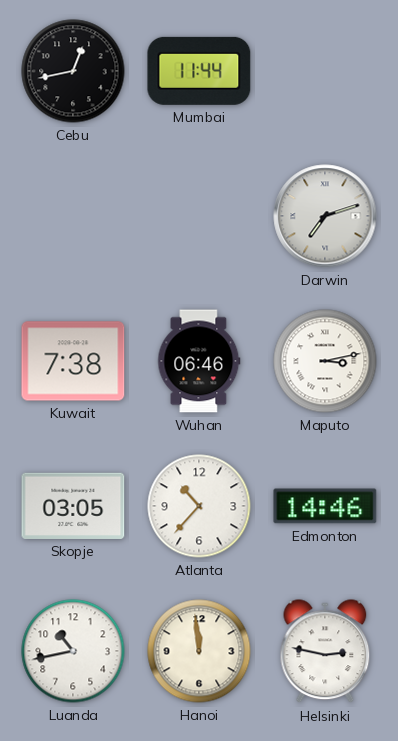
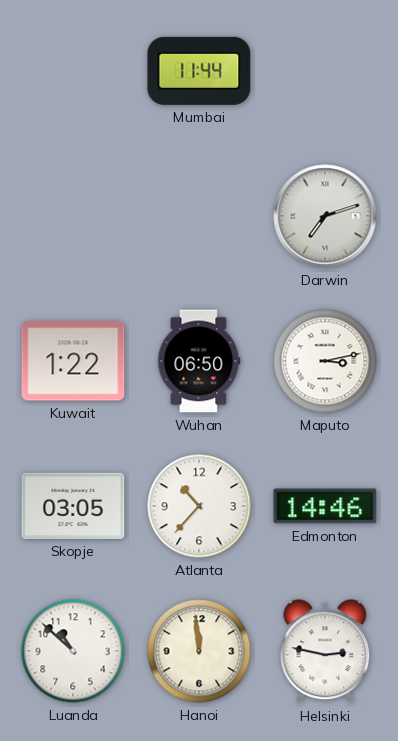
Cebu: 12:43 -> none
Kuwait: 7:38 -> 1:22
Wuhan: 06:46 -> 06:50
Luanda: 10:43 -> 10:52
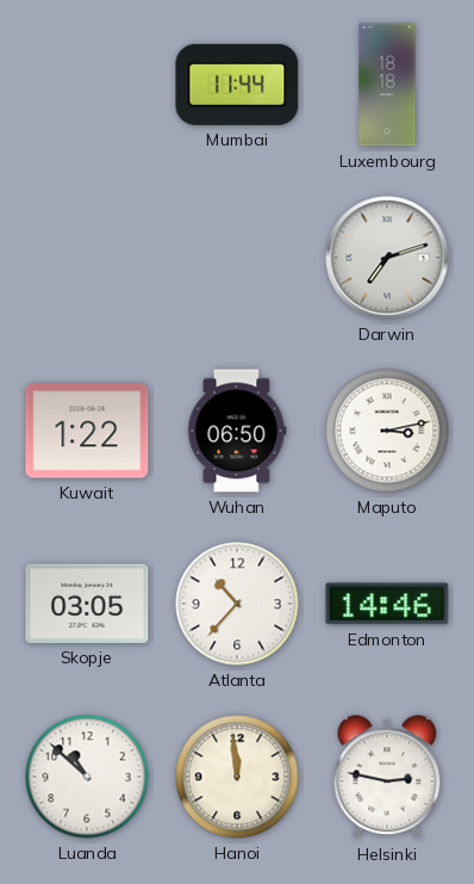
Luxembourg: none -> 18:18
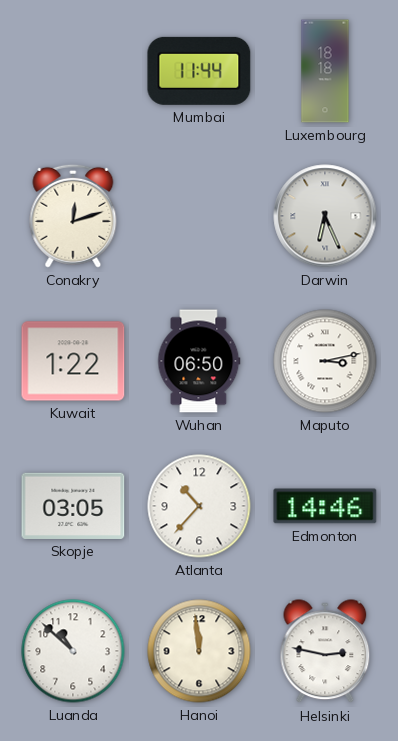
Conakry: none -> 12:12
Darwin: 7:12 -> 6:26
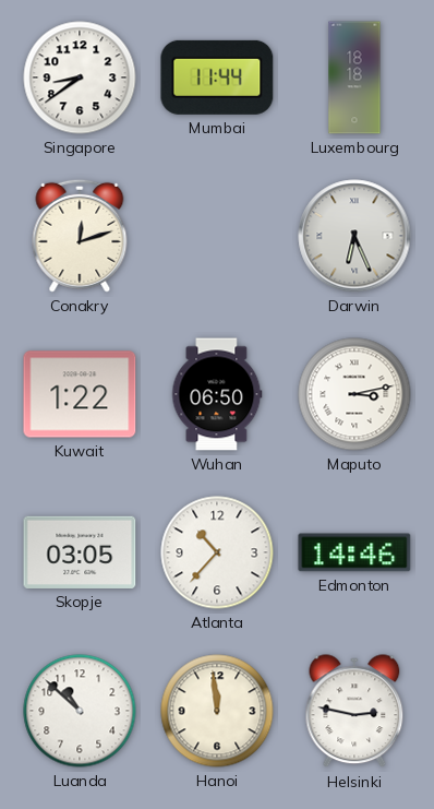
Singapore: none -> 8:39
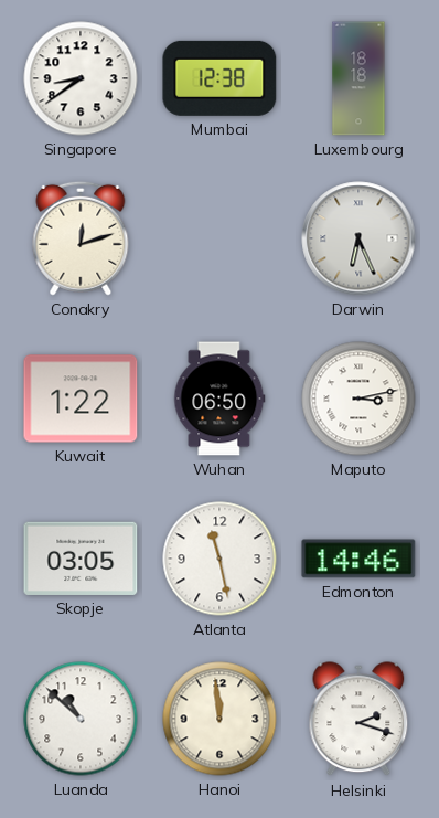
Mumbai: 11:44 -> 12:38
Atlanta: 10:37 -> 11:28
Helsinki: 2:47 -> 2:18
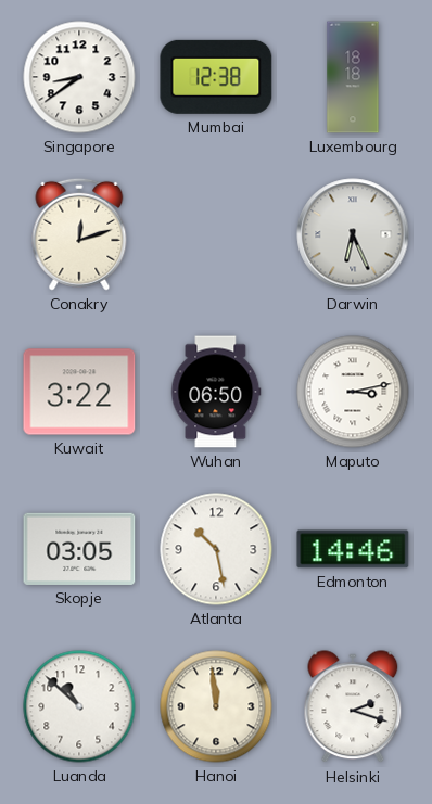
Kuwait: 1:22 -> 3:22
Atlanta: 11:28 -> 10:28
